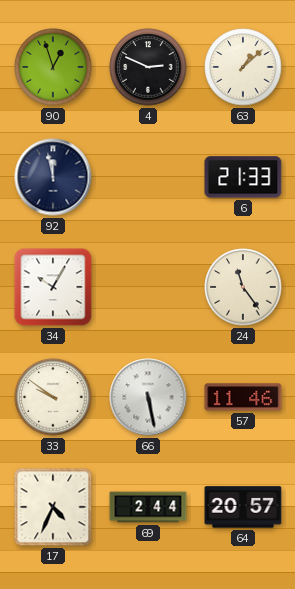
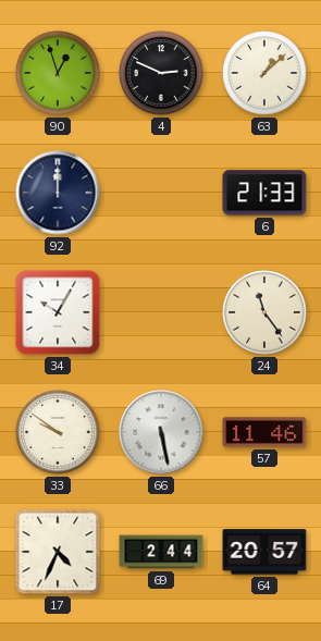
92: 11:58 -> 12:00
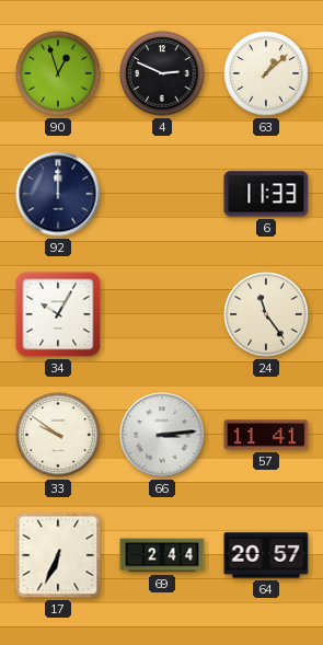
6: 21:33 -> 11:33
66: 5:28 -> 3:14
57: 11:46 -> 11:41
17: 4:34 -> 6:34
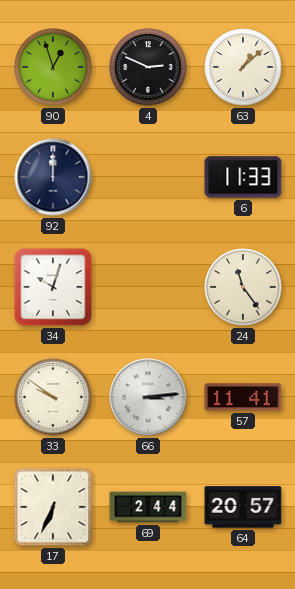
34: 10:05 -> 10:03
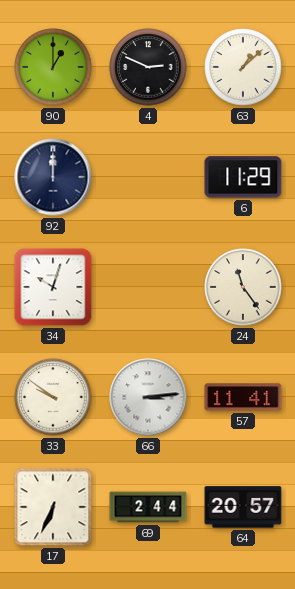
90: 12:57 -> 1:00
6: 11:33 -> 11:29
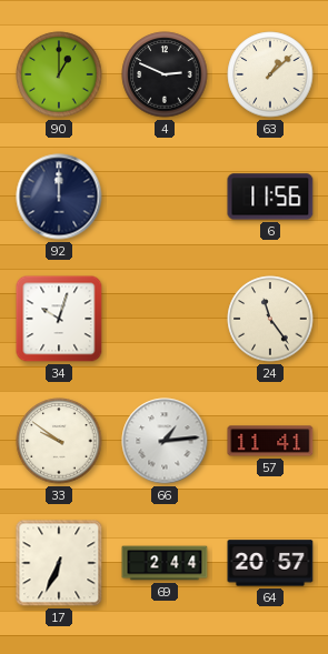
6: 11:29 -> 11:56
66: 3:14 -> 1:14
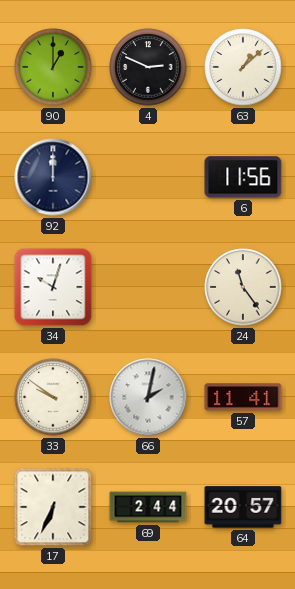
66: 1:14 -> 2:02
